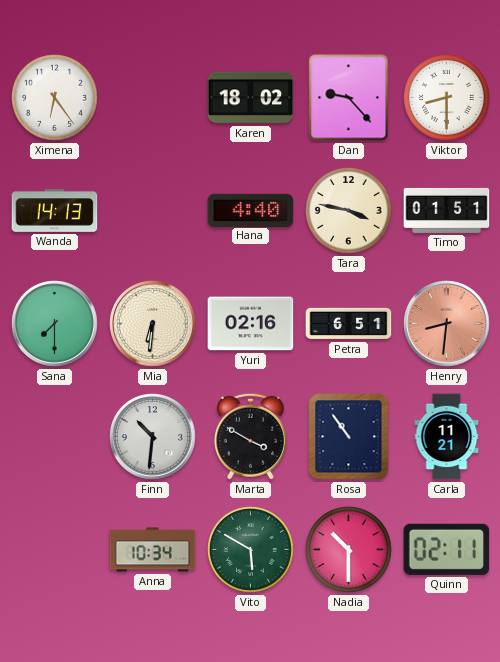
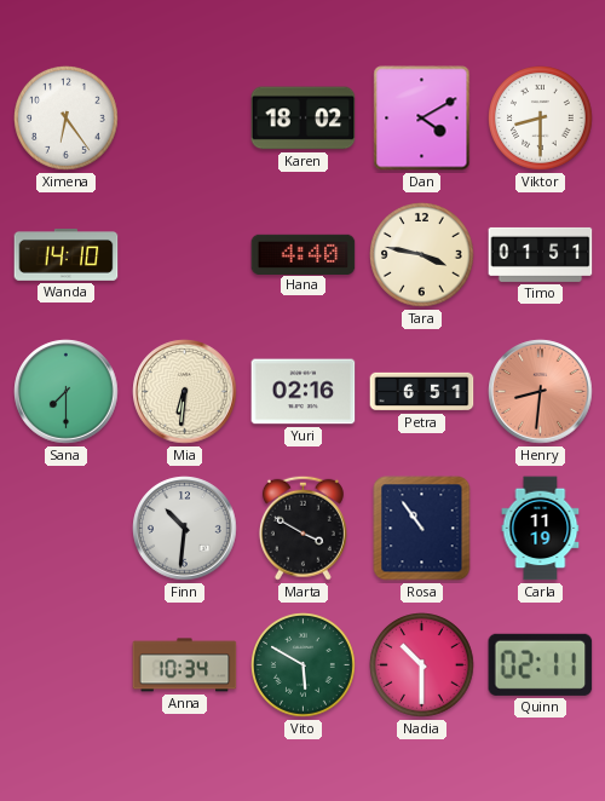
Dan: 9:23 -> 4:10
Wanda: 14:13 -> 14:10
Carla: 11:21 -> 11:19
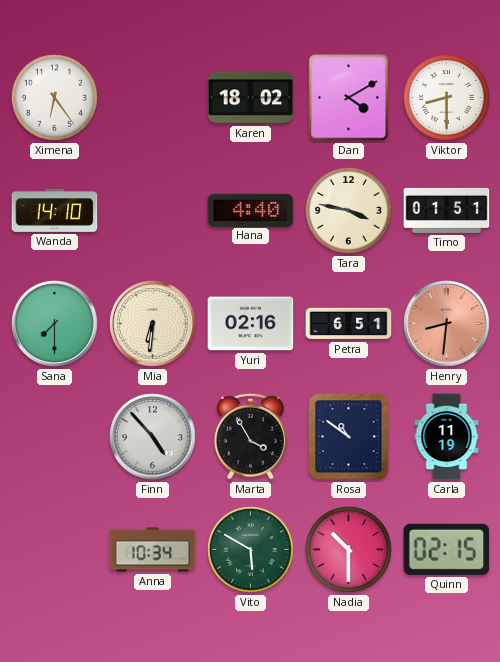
Finn: 10:31 -> 4:53
Marta: 3:50 -> 3:55
Rosa: 10:54 -> 10:51
Quinn: 02:11 -> 02:15
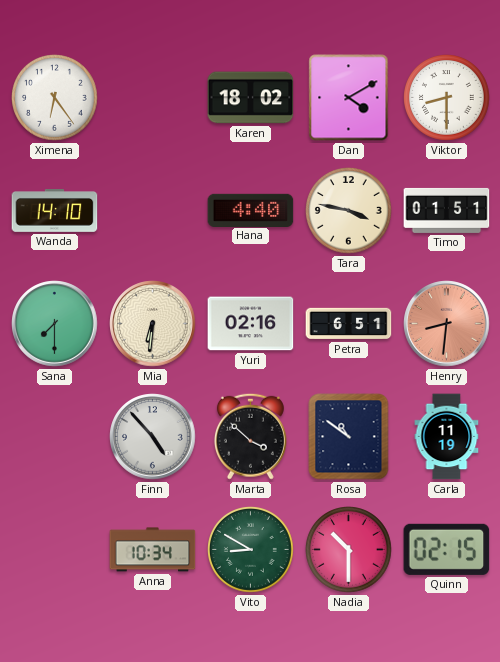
Marta: 3:55 -> 3:52
Vito: 5:50 -> 8:50
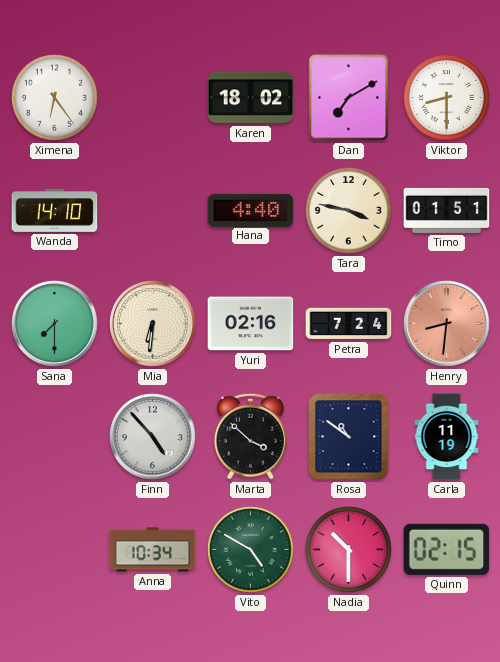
Dan: 4:10 -> 7:10
Petra: 6:51 -> 7:24
Vito: 8:50 -> 4:50
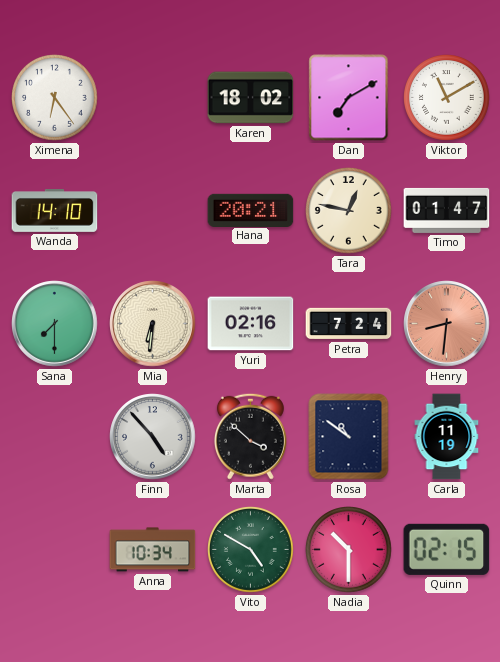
Viktor: 8:30 -> 11:10
Hana: 4:40 -> 20:21
Tara: 3:47 -> 12:47
Timo: 01:51 -> 01:47
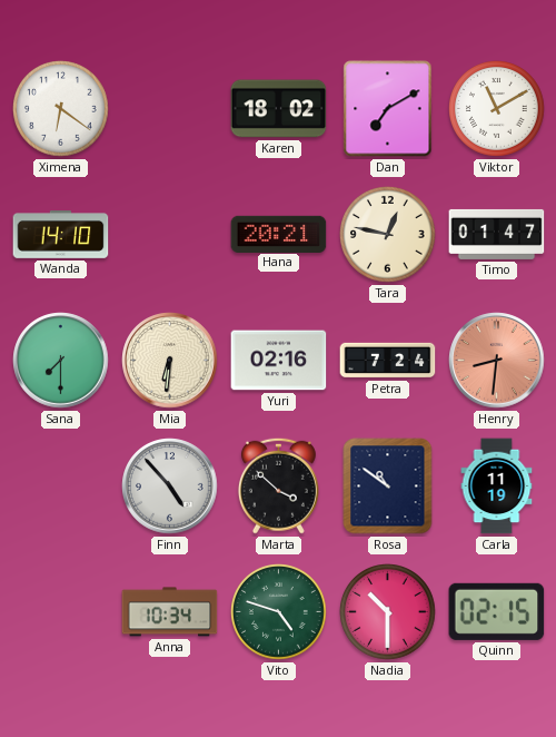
Ximena: 6:24 -> 6:21
Vito: 4:50 -> 4:48
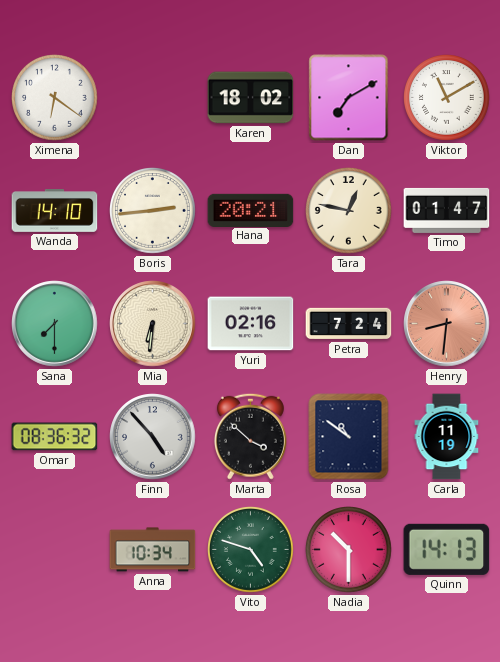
Boris: none -> 2:44
Omar: none -> 08:36
Quinn: 02:15 -> 14:13
